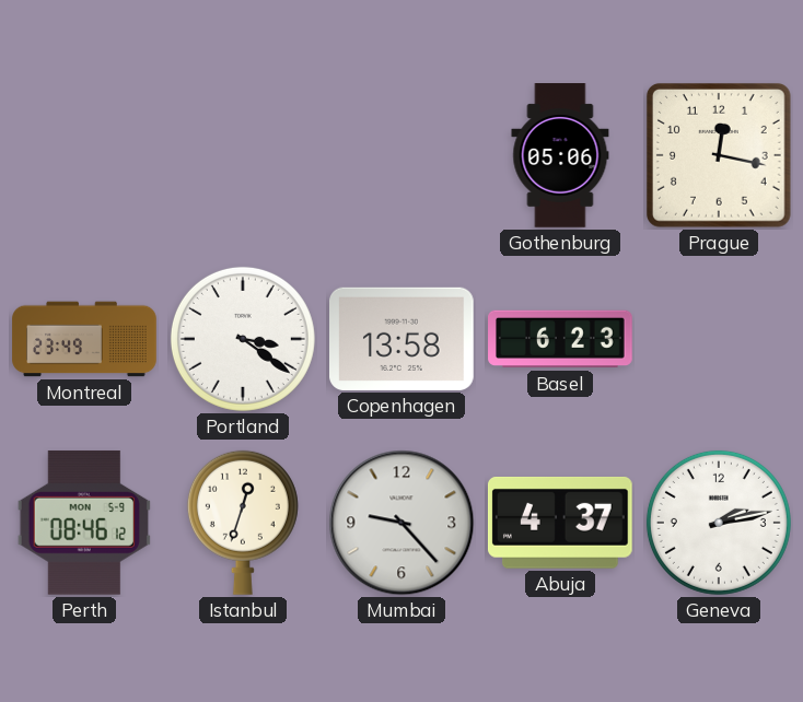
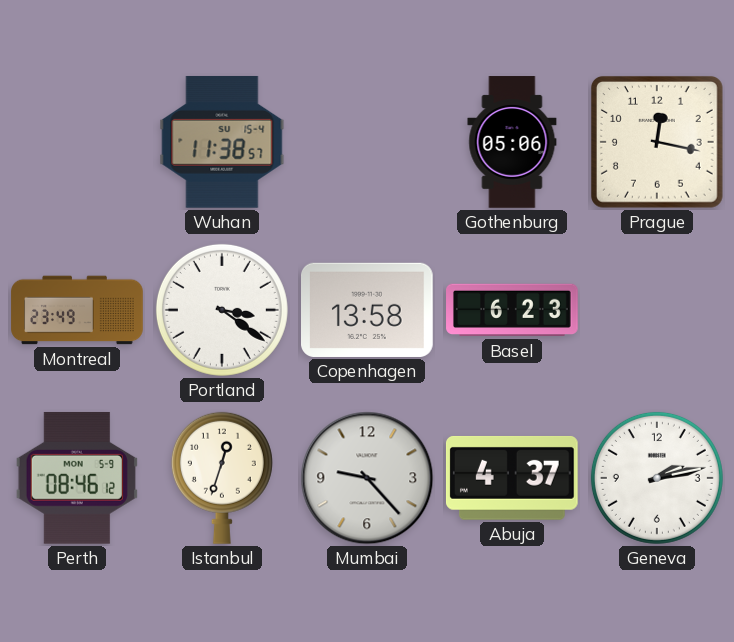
Wuhan: none -> 11:38
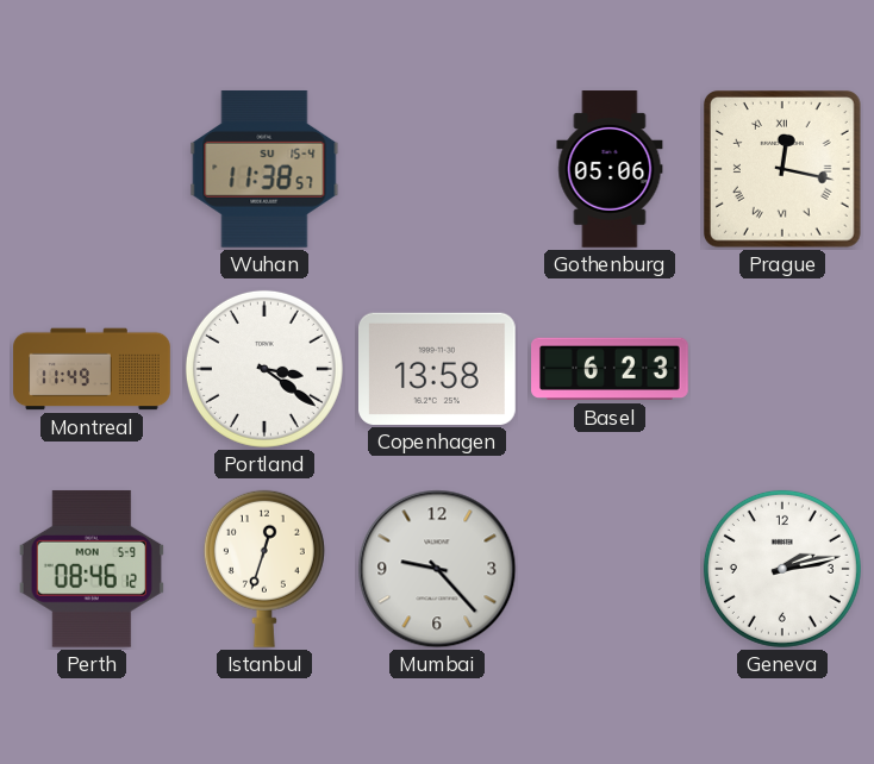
Prague numerals: Arabic -> Roman
Montreal: 23:49 -> 11:49
Abuja: 4:37 -> none
